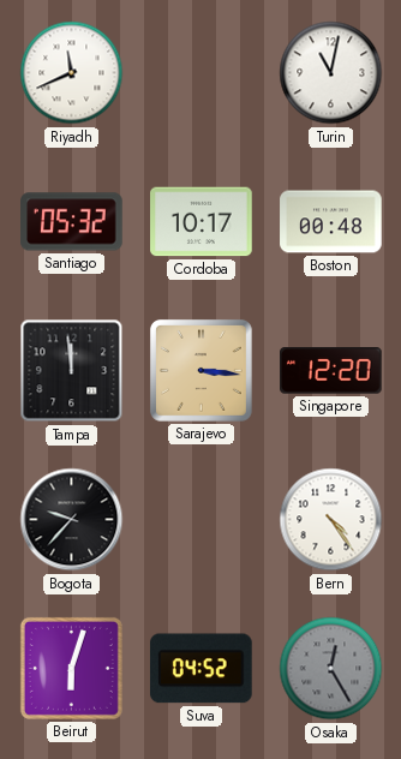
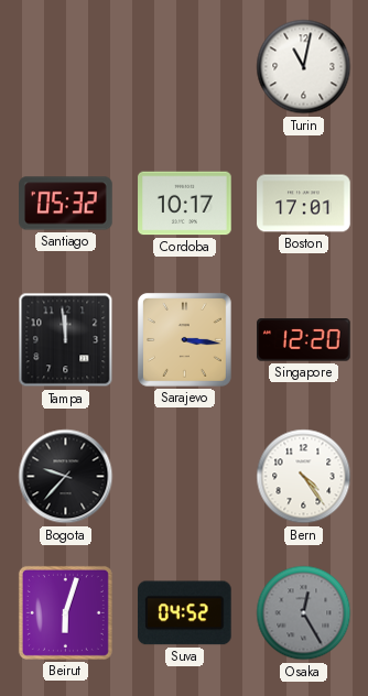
Riyadh: 11:41 -> none
Boston: 00:48 -> 17:01
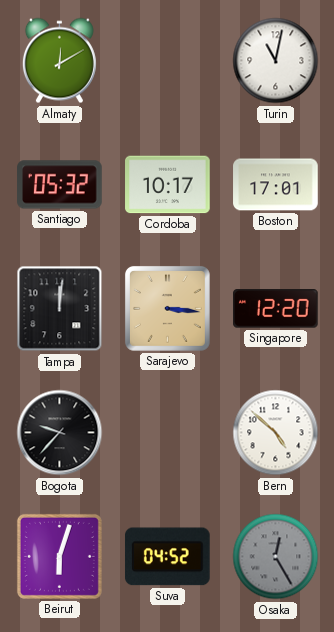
Almaty: none -> 12:10
Tampa: 11:59 -> 12:01
Bern: 4:24 -> 4:52
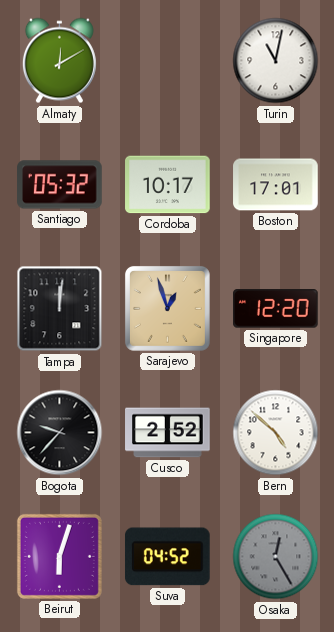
Sarajevo: 3:16 -> 12:57
Cusco: none -> 2:52
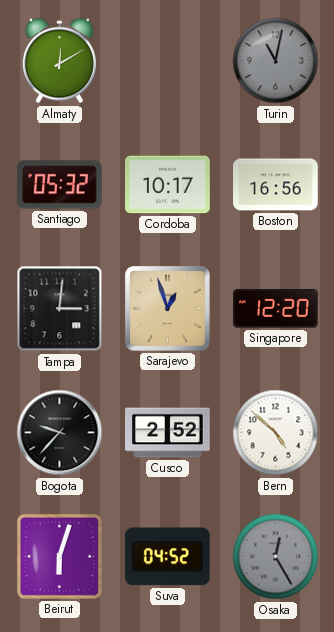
Turin dial: white -> grey
Boston: 17:01 -> 16:56
Tampa: 12:01 -> 3:01
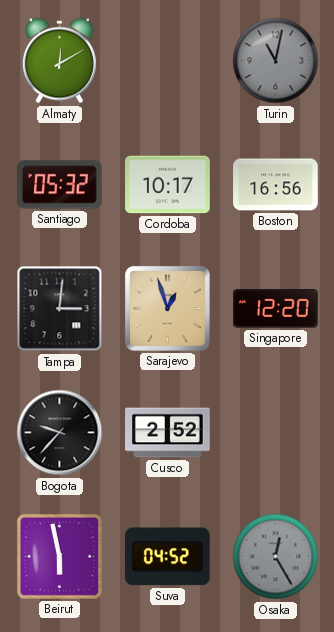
Bern: 4:52 -> none
Beirut: 6:03 -> 5:58
